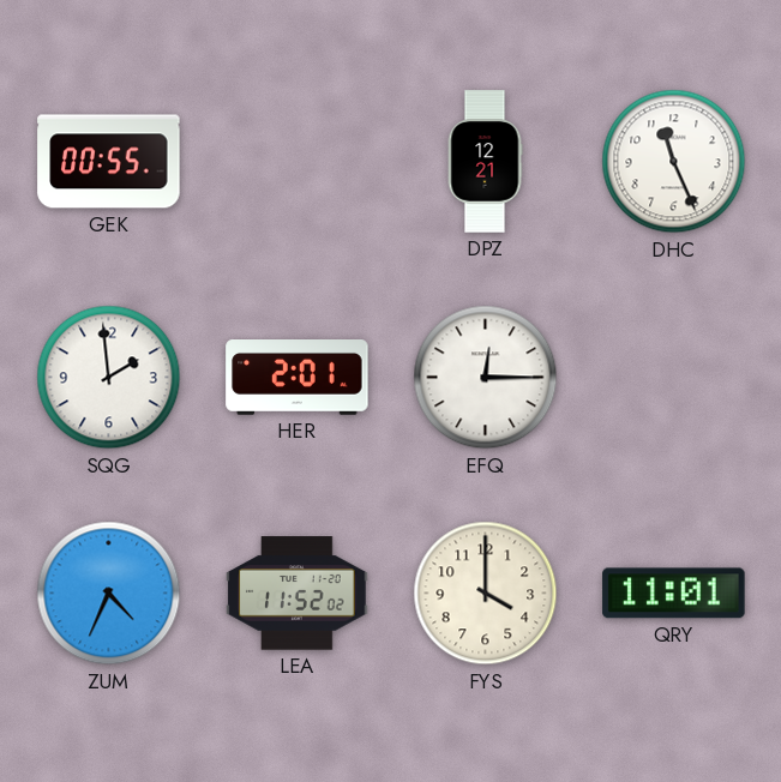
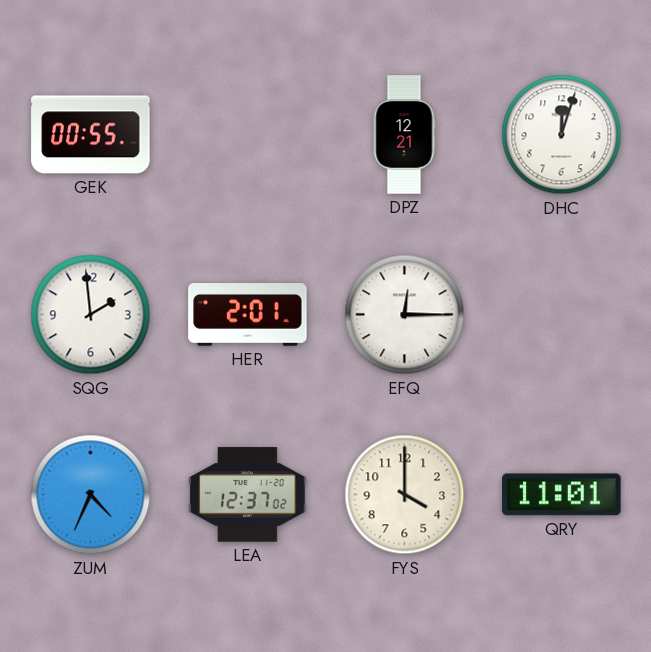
DHC: 11:26 -> 12:03
LEA: 11:52 -> 12:37
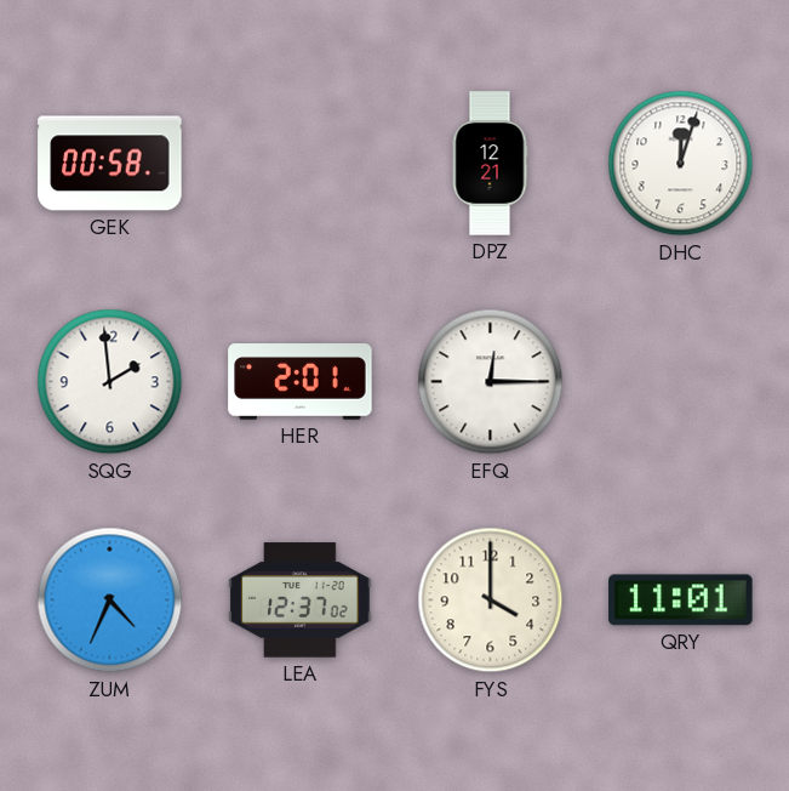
GEK: 00:55 -> 00:58
